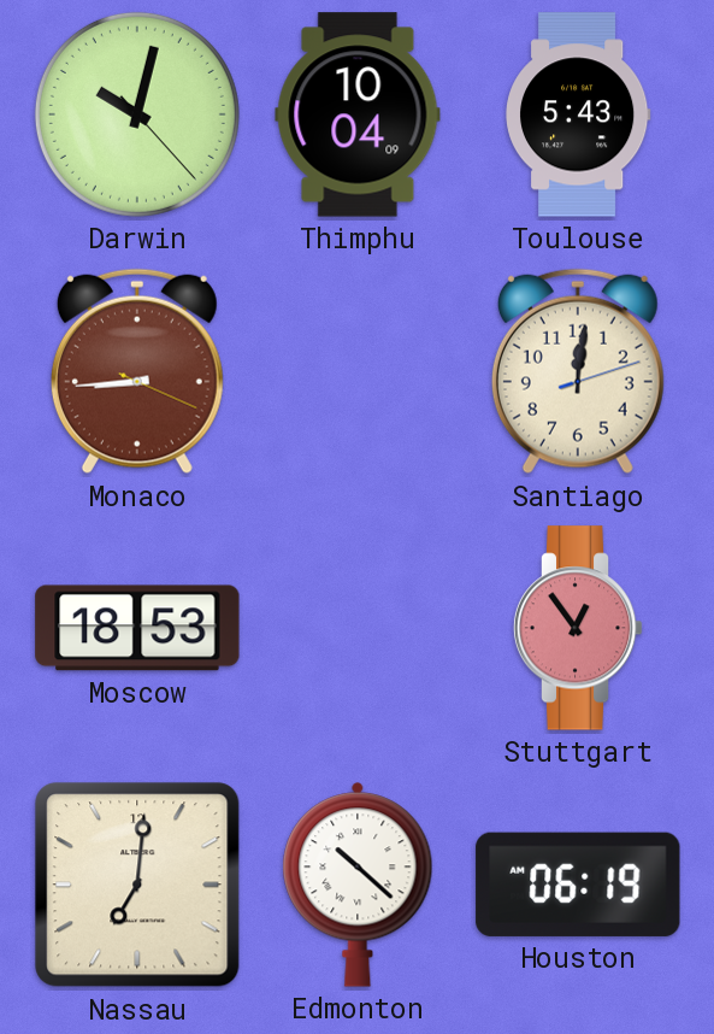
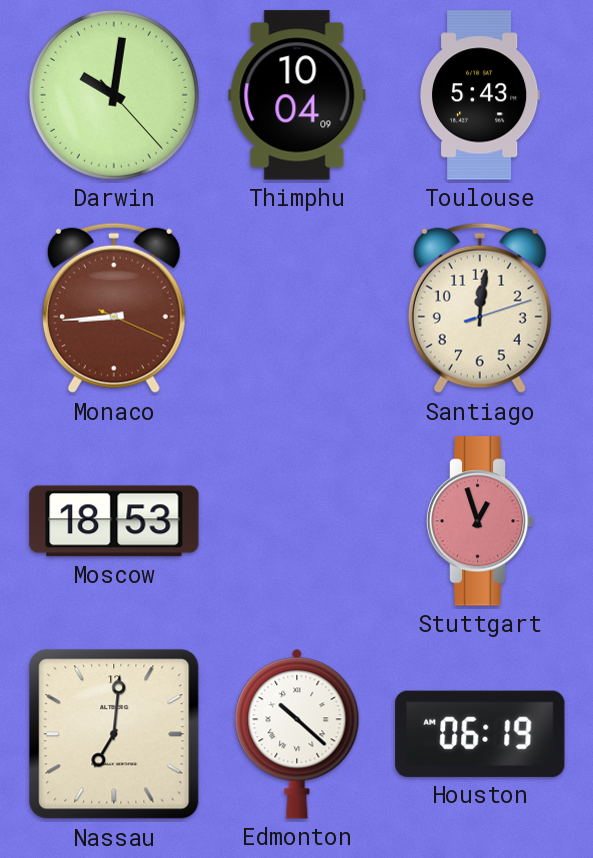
Darwin: 10:02 -> 10:01
Stuttgart: 12:54 -> 12:57
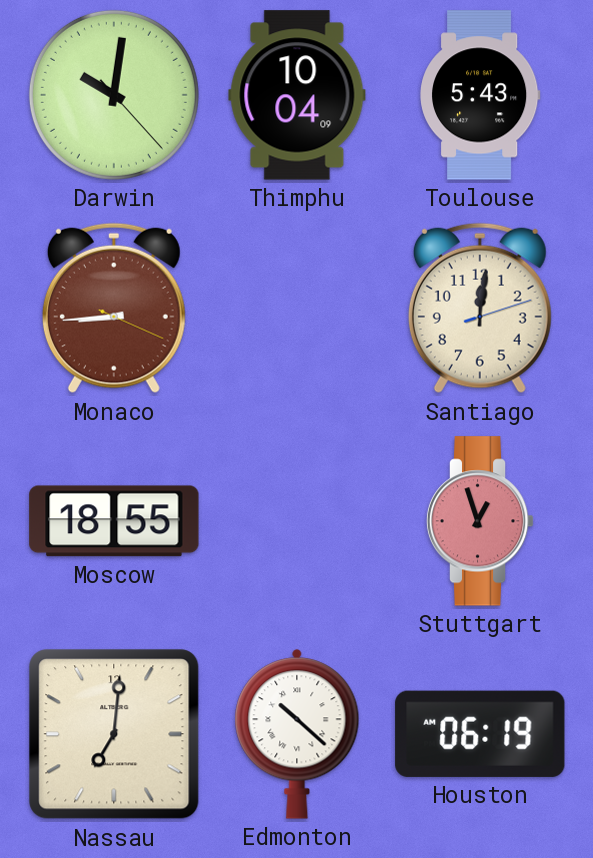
Moscow: 18:53 -> 18:55
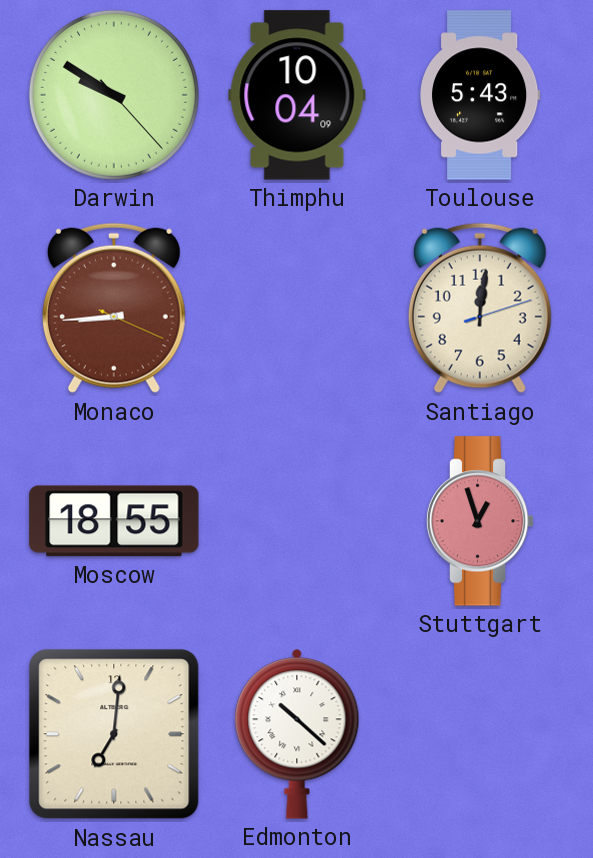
Darwin: 10:01 -> 9:50
Houston: 06:19 -> none
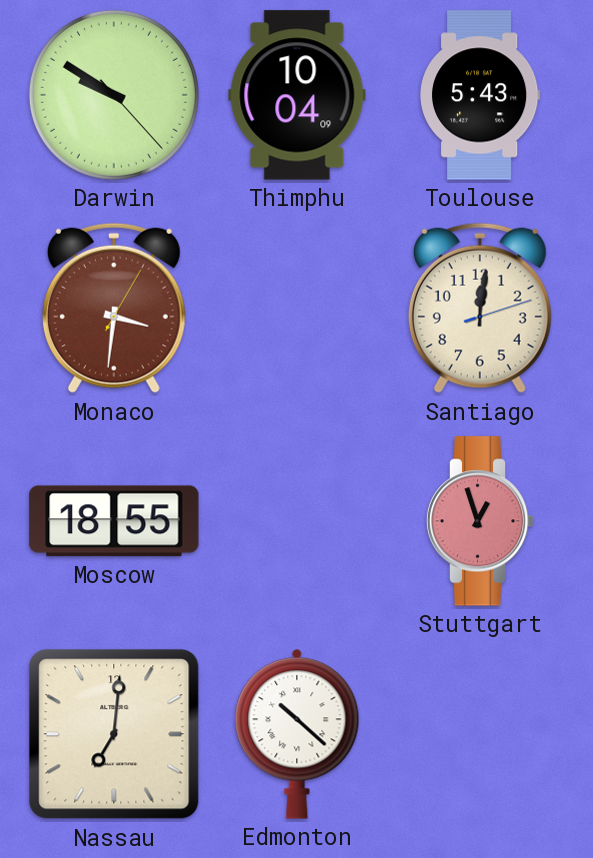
Monaco: 8:44 -> 3:31
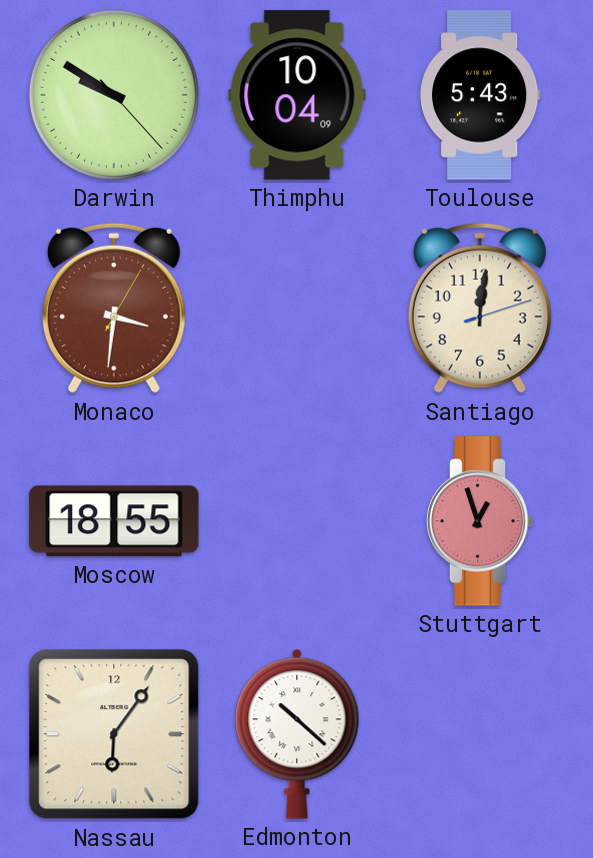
Nassau: 7:01 -> 6:06
